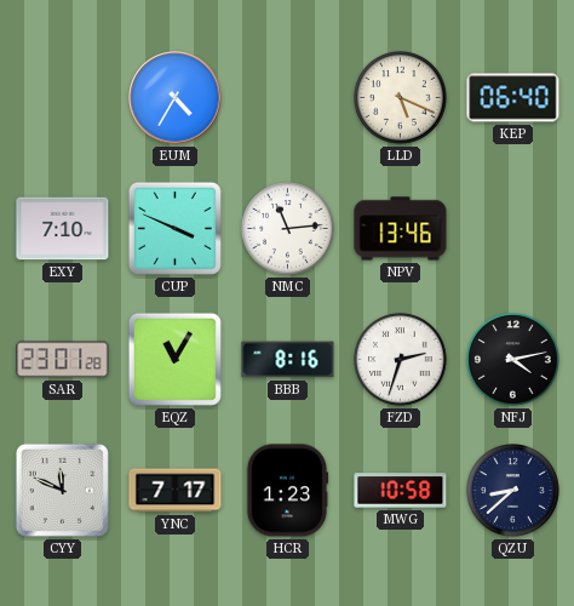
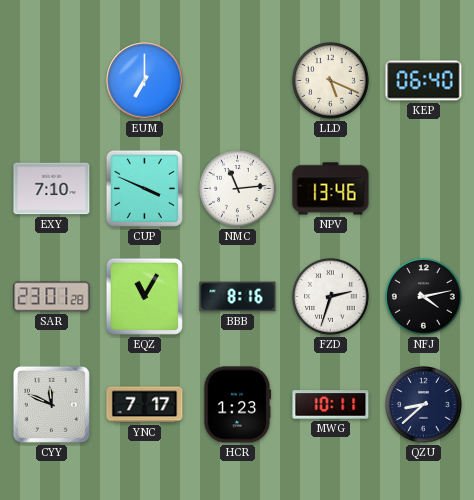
EUM: 4:35 -> 7:00
MWG: 10:58 -> 10:11
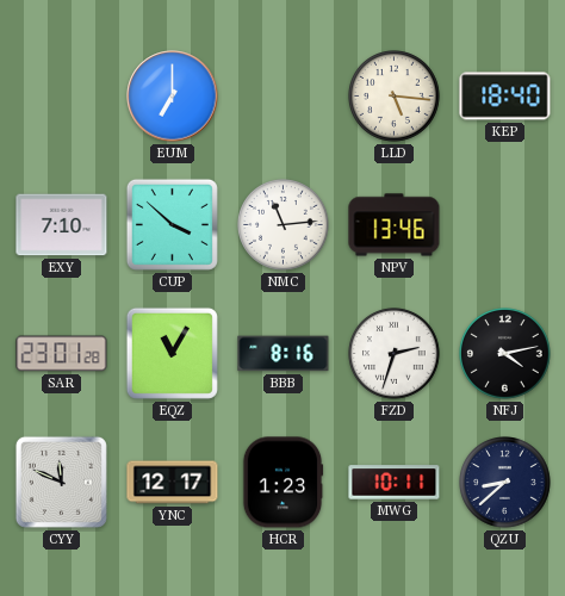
LLD: 5:19 -> 5:16
KEP: 06:40 -> 18:40
CUP: 3:49 -> 3:52
YNC: 7:17 -> 12:17
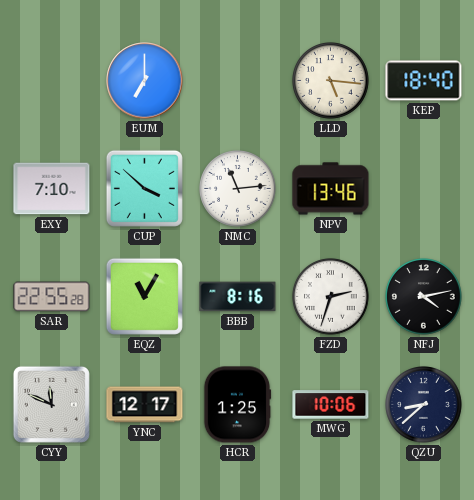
SAR: 23:01 -> 22:55
HCR: 1:23 -> 1:25
MWG: 10:11 -> 10:06
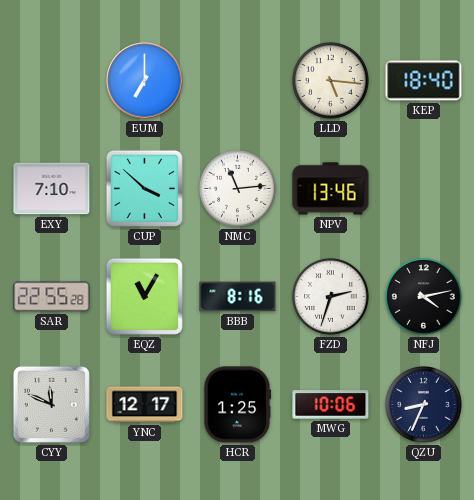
QZU: 8:38 -> 8:34
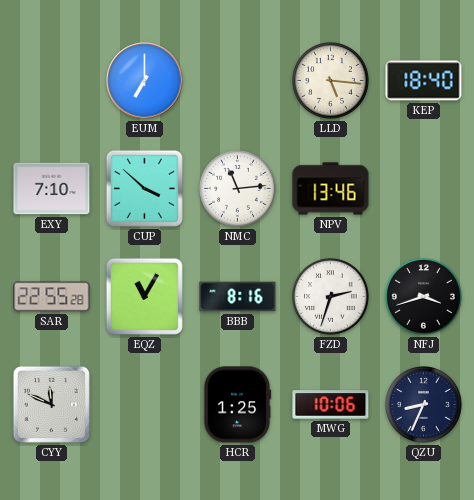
NFJ: 4:13 -> 3:42
YNC: 12:17 -> none
